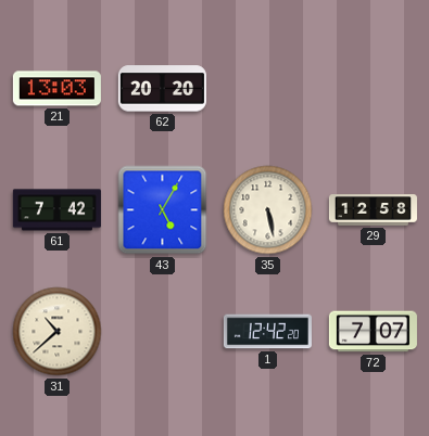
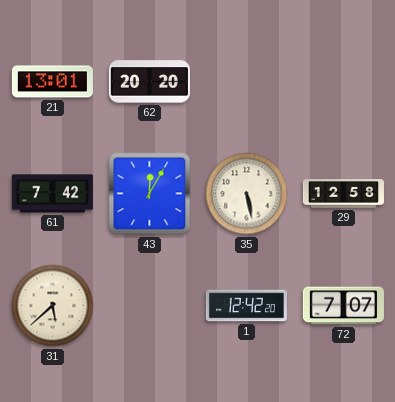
21: 13:03 -> 13:01
43: 5:05 -> 12:05
31: 10:38 -> 5:38
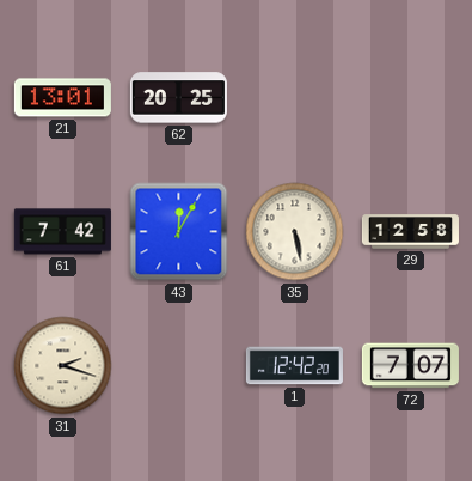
62: 20:20 -> 20:25
31: 5:38 -> 2:18
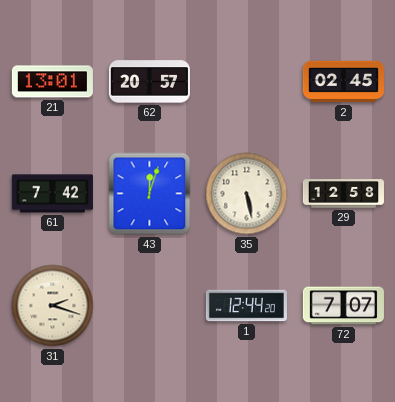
62: 20:25 -> 20:57
2: none -> 02:45
43: 12:05 -> 12:03
1: 12:42 -> 12:44
